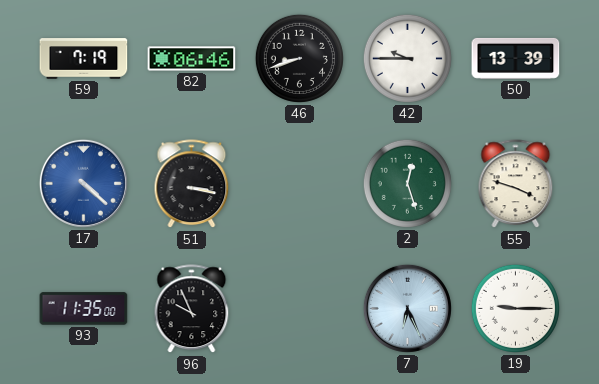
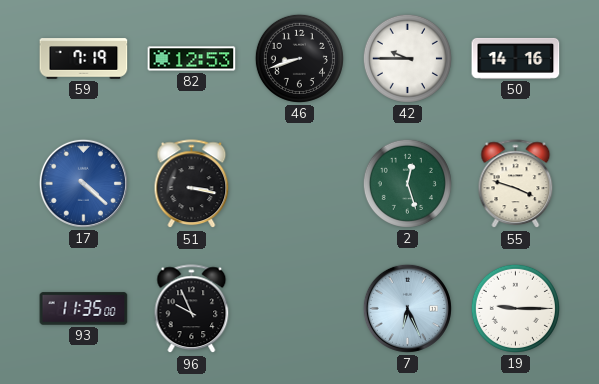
82: 06:46 -> 12:53
50: 13:39 -> 14:16
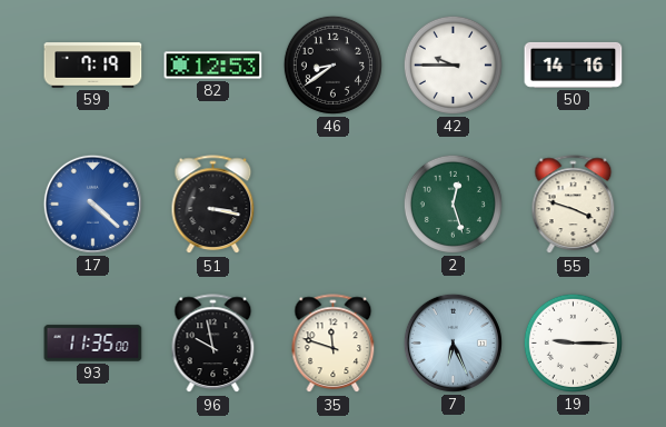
46: 8:42 -> 8:39
96: 9:56 -> 9:58
35: none -> 11:48
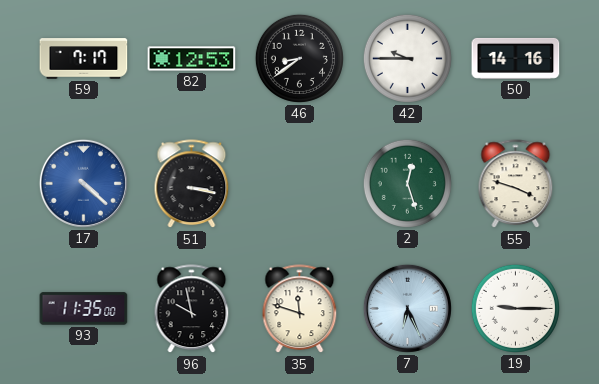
59: 7:19 -> 7:17
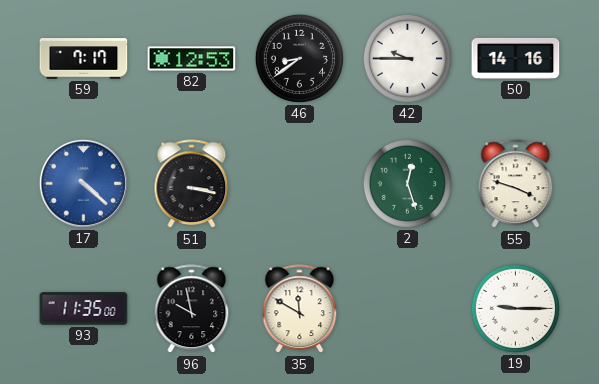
35: 11:48 -> 11:50
7: 6:26 -> none
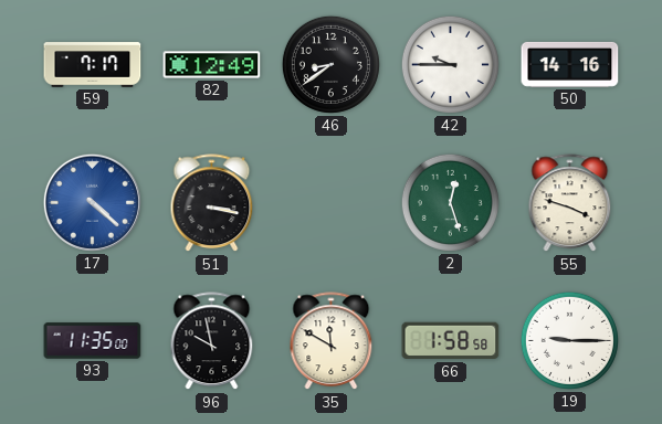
82: 12:53 -> 12:49
66: none -> 1:58
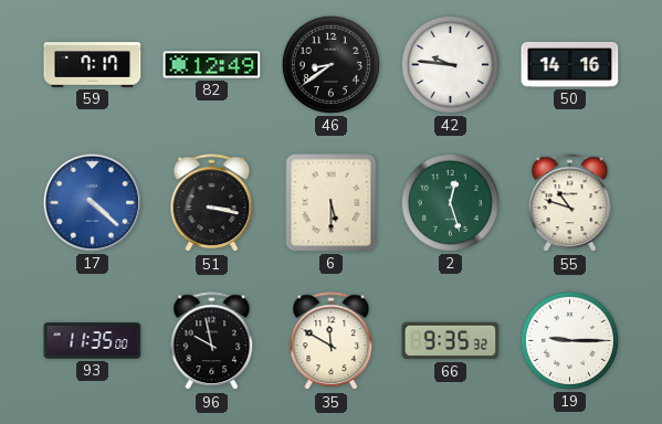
42: 9:45 -> 9:46
6: none -> 5:30
55: 3:48 -> 10:48
66: 1:58 -> 9:35
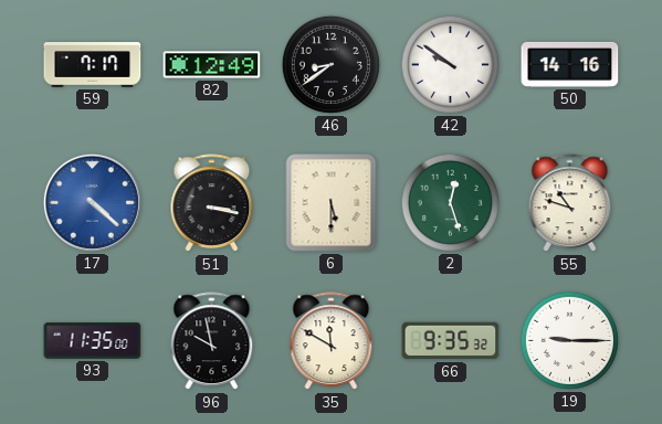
42: 9:46 -> 9:51
